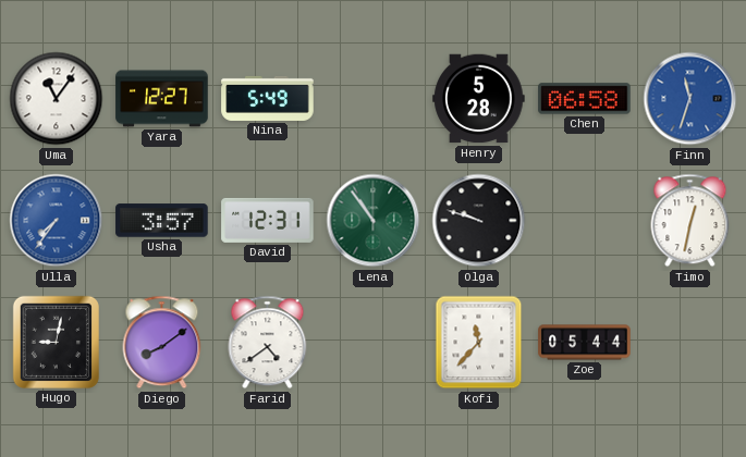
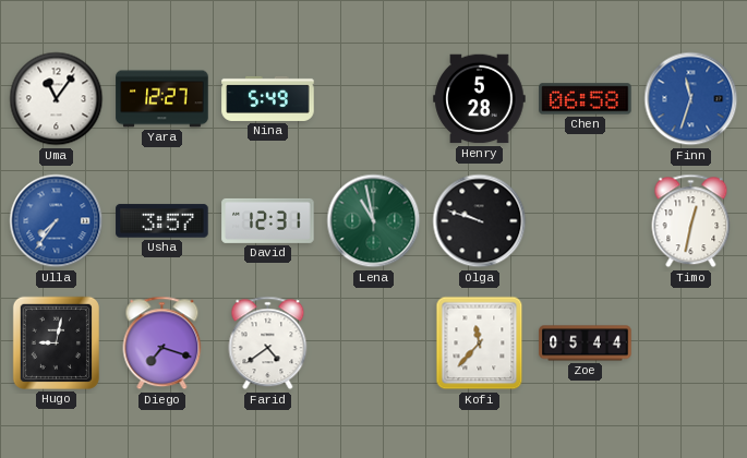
Lena: 10:54 -> 10:58
Diego: 8:09 -> 7:18
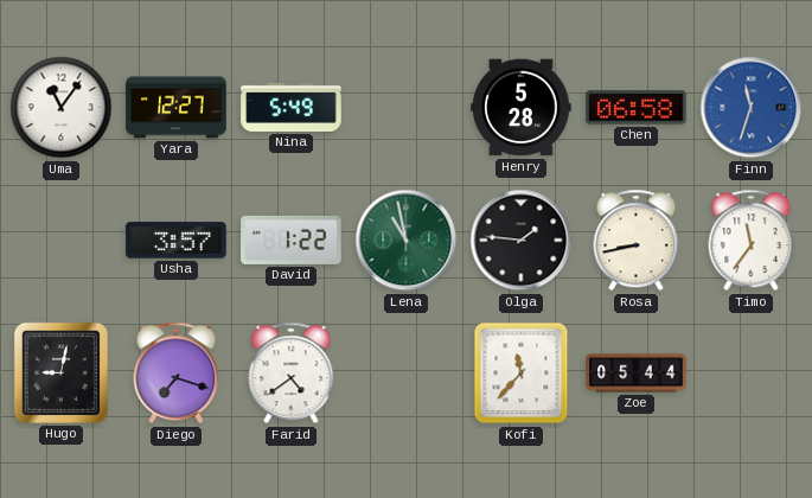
Ulla: 7:36 -> none
David: 12:31 -> 1:22
Olga: 9:48 -> 1:46
Rosa: none -> 8:43
Timo: 12:32 -> 11:36
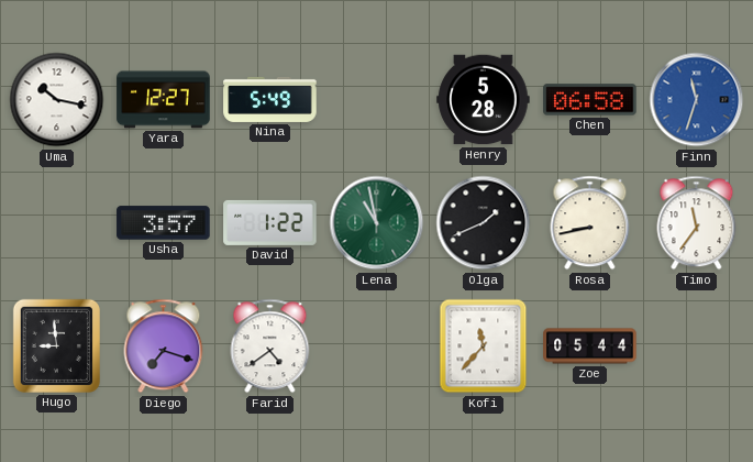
Uma: 11:06 -> 10:17
Olga: 1:46 -> 1:41
Hugo: 9:02 -> 8:59
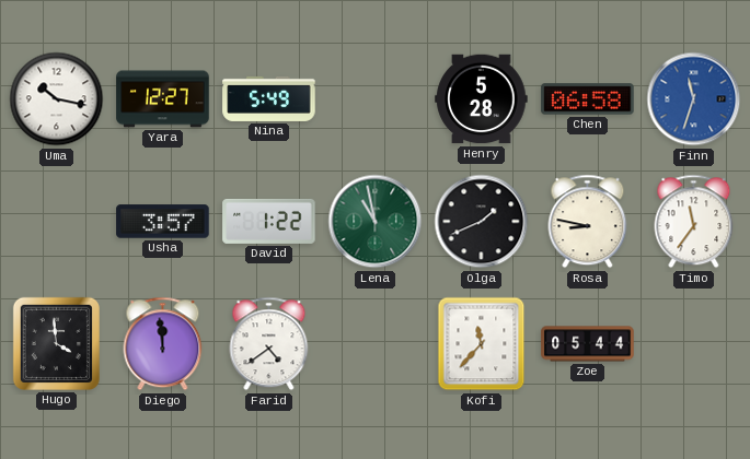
Rosa: 8:43 -> 8:47
Hugo: 8:59 -> 3:59
Diego: 7:18 -> 11:59
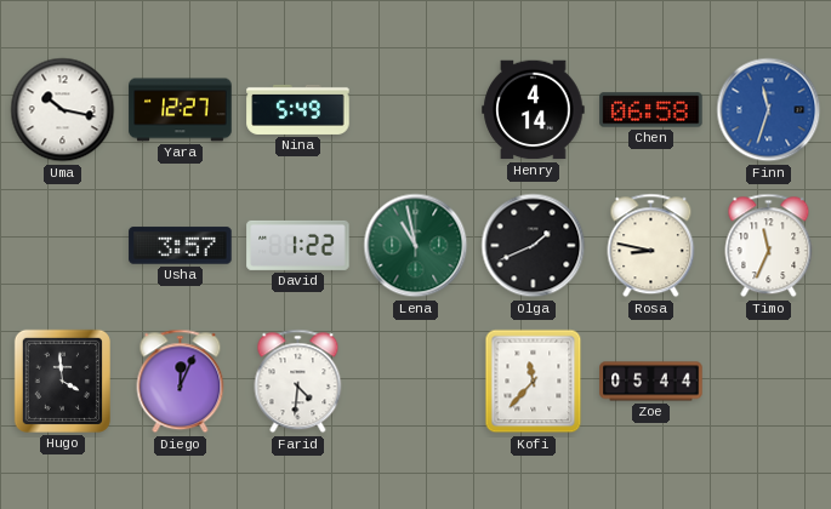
Henry: 5:28 -> 4:14
Timo: 11:36 -> 11:34
Diego: 11:59 -> 12:04
Farid: 4:39 -> 4:31
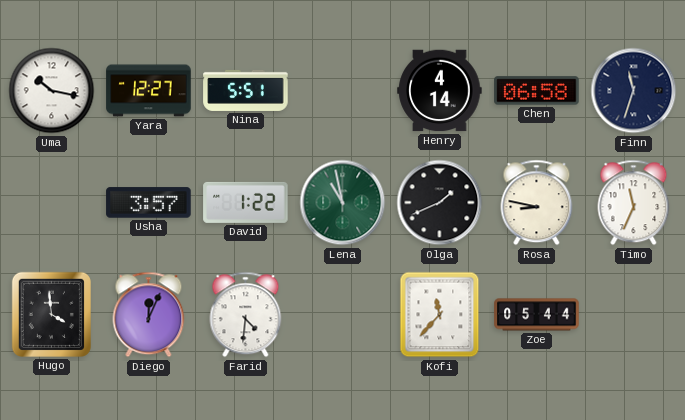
Nina: 5:49 -> 5:51
Finn dial: blue -> navy
